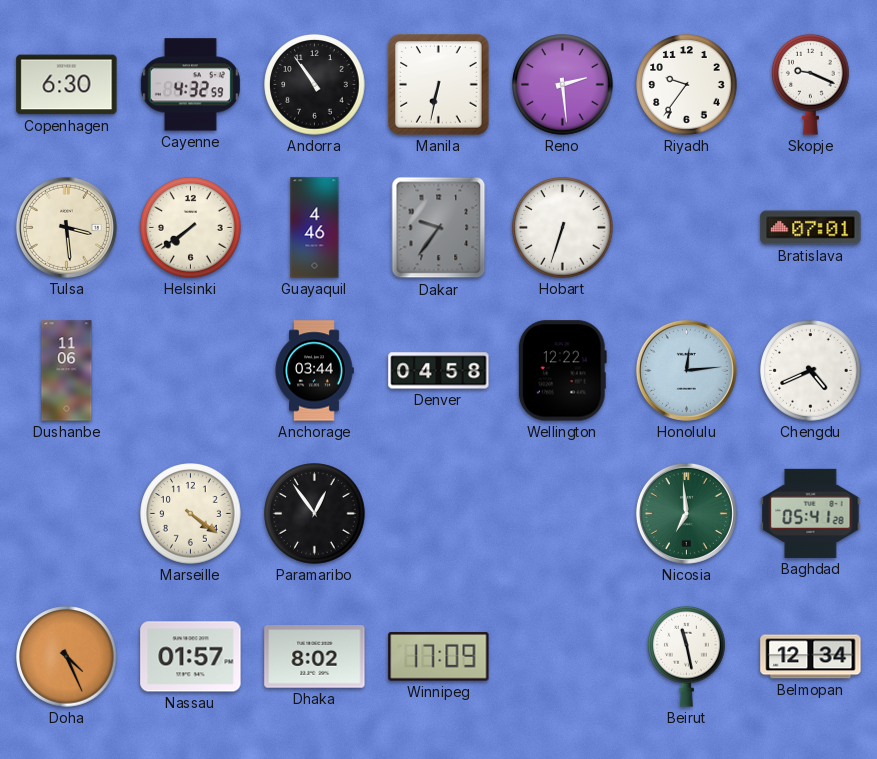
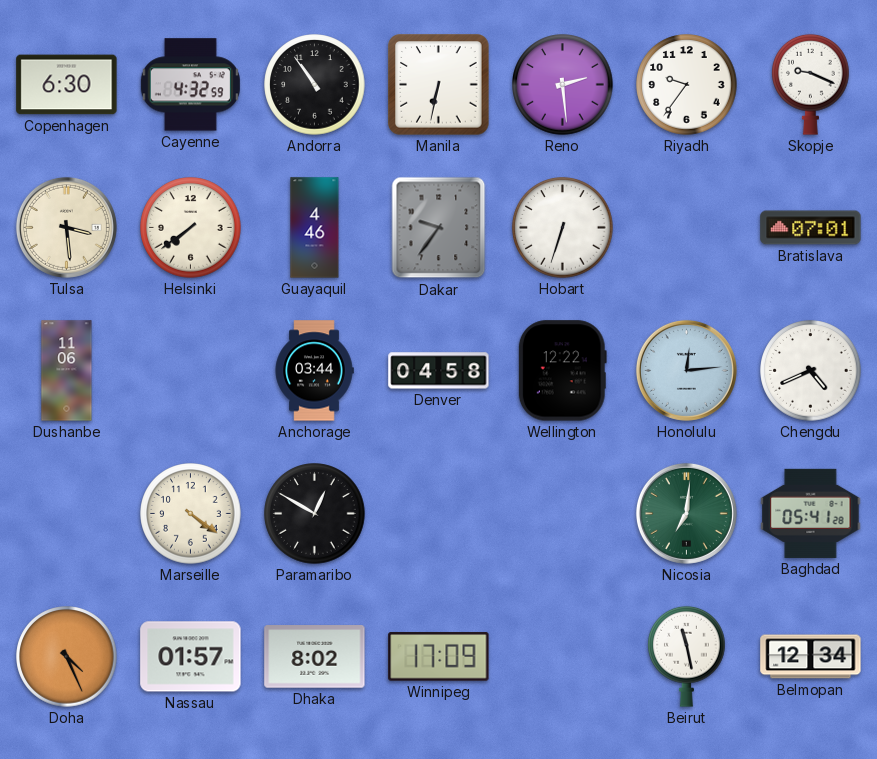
Paramaribo: 12:54 -> 12:50
Nicosia: 6:59 -> 7:01
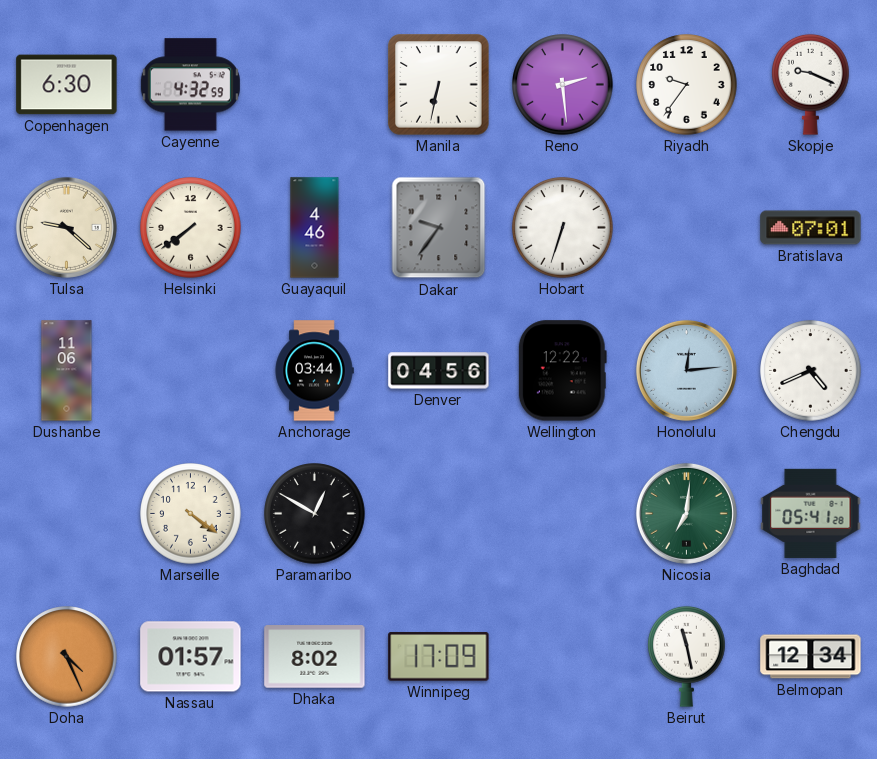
Andorra: 10:54 -> none
Tulsa: 3:29 -> 9:22
Denver: 04:58 -> 04:56
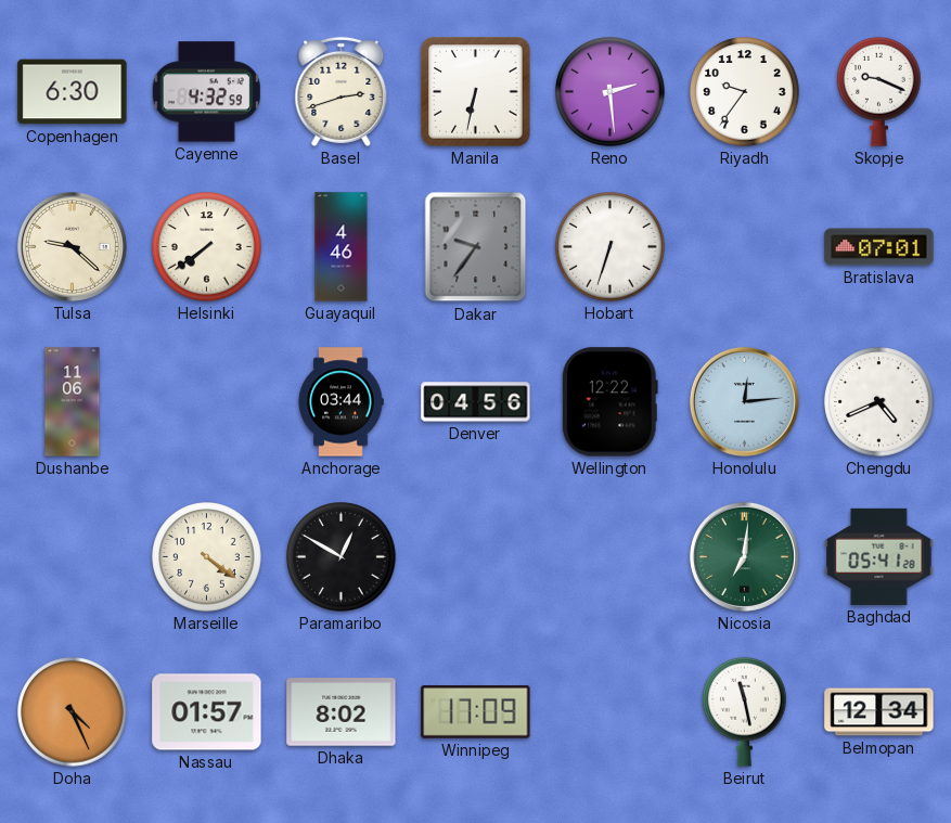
Basel: none -> 2:42
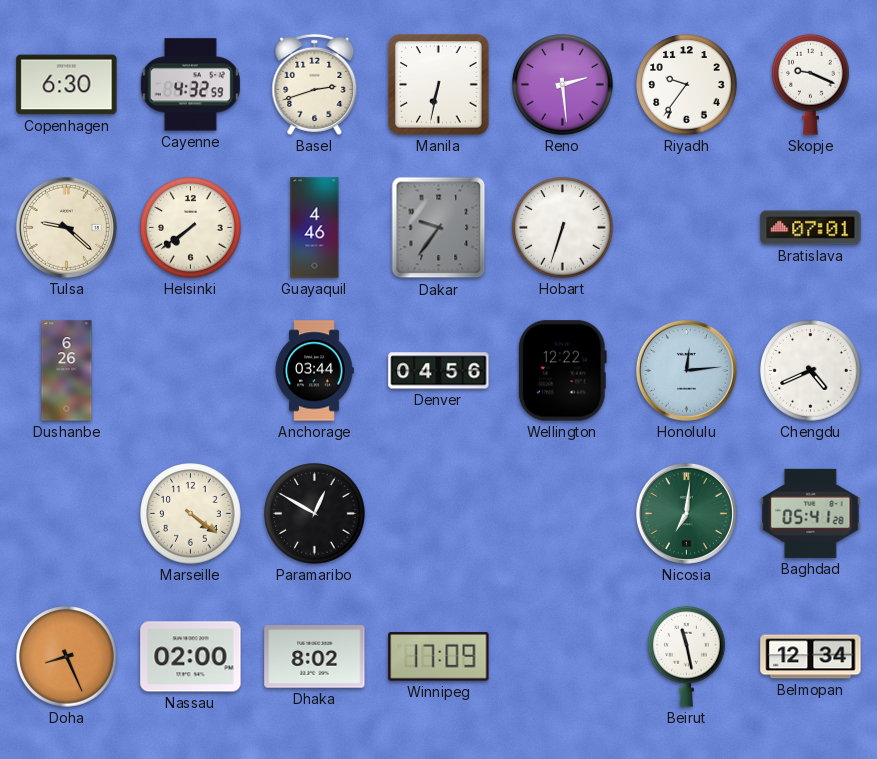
Dushanbe: 11:06 -> 6:26
Doha: 4:26 -> 8:26
Nassau: 01:57 -> 02:00
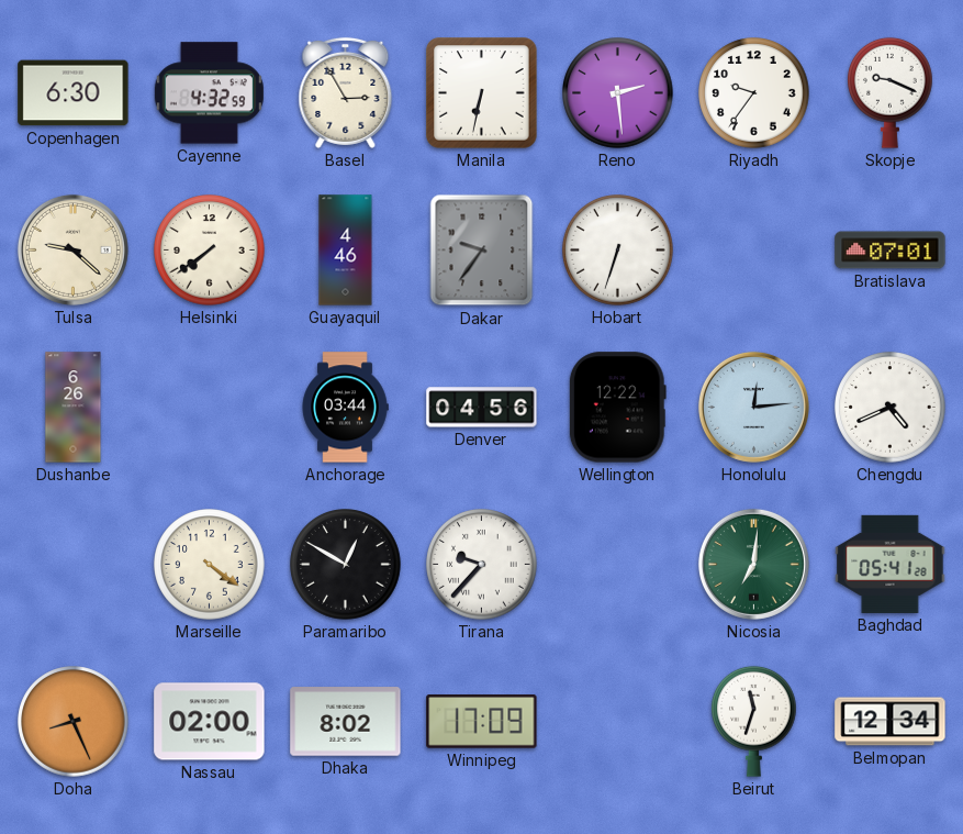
Basel: 2:42 -> 2:55
Tirana: none -> 9:37
Beirut: 11:28 -> 11:33
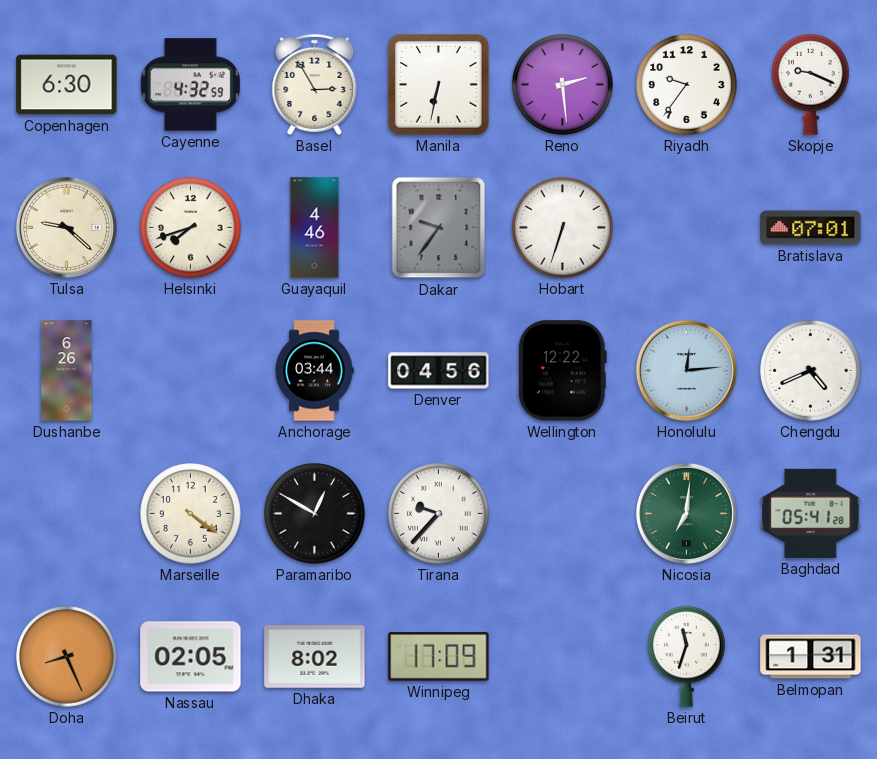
Helsinki: 7:39 -> 7:42
Nassau: 02:00 -> 02:05
Belmopan: 12:34 -> 1:31
